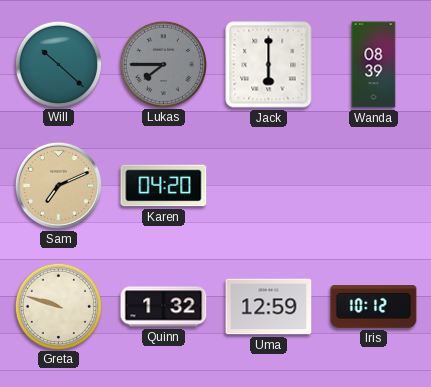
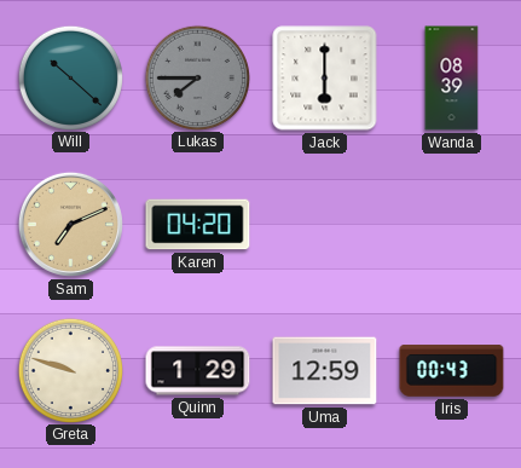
Quinn: 1:32 -> 1:29
Iris: 10:12 -> 00:43
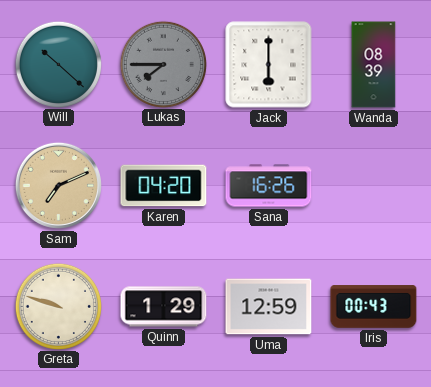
Sana: none -> 16:26
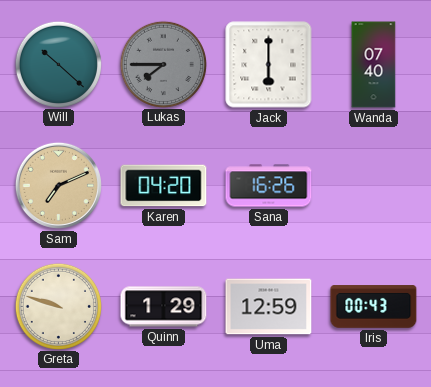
Wanda: 08:39 -> 07:40
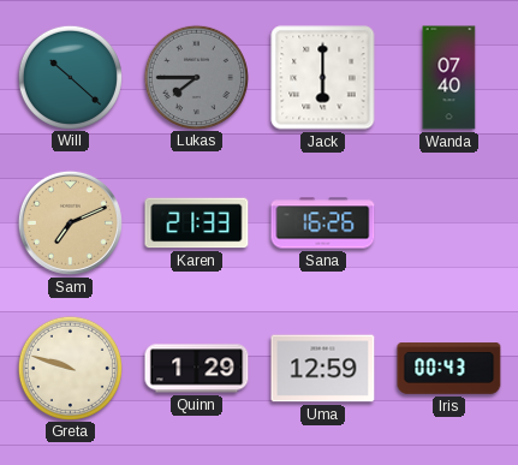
Karen: 04:20 -> 21:33
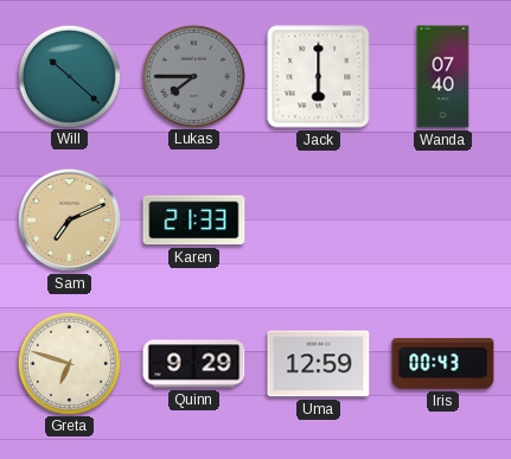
Sana: 16:26 -> none
Greta: 9:48 -> 6:48
Quinn: 1:29 -> 9:29
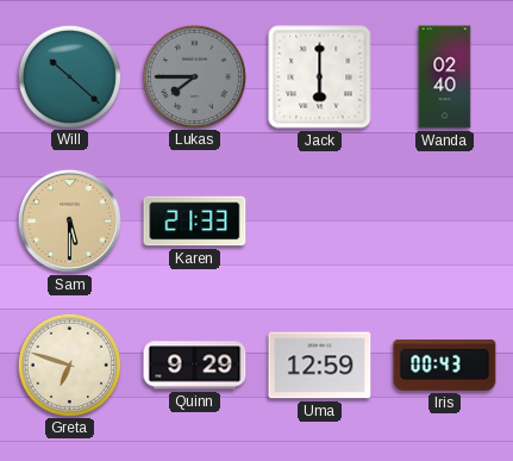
Wanda: 07:40 -> 02:40
Sam: 7:11 -> 5:30
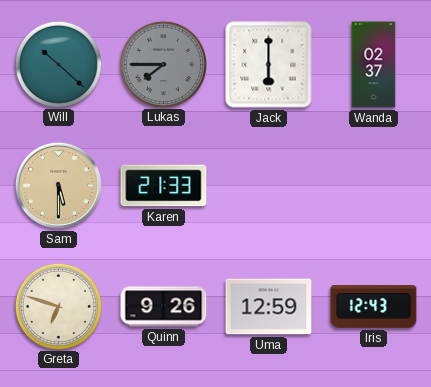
Wanda: 02:40 -> 02:37
Quinn: 9:29 -> 9:26
Iris: 00:43 -> 12:43
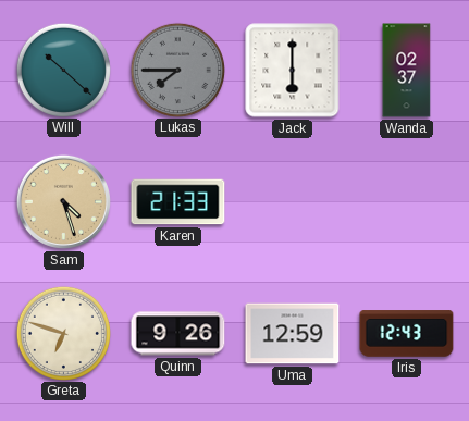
Sam: 5:30 -> 4:27
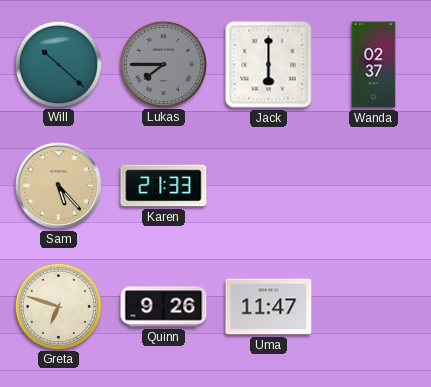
Sam: 4:27 -> 5:23
Uma: 12:59 -> 11:47
Iris: 12:43 -> none
